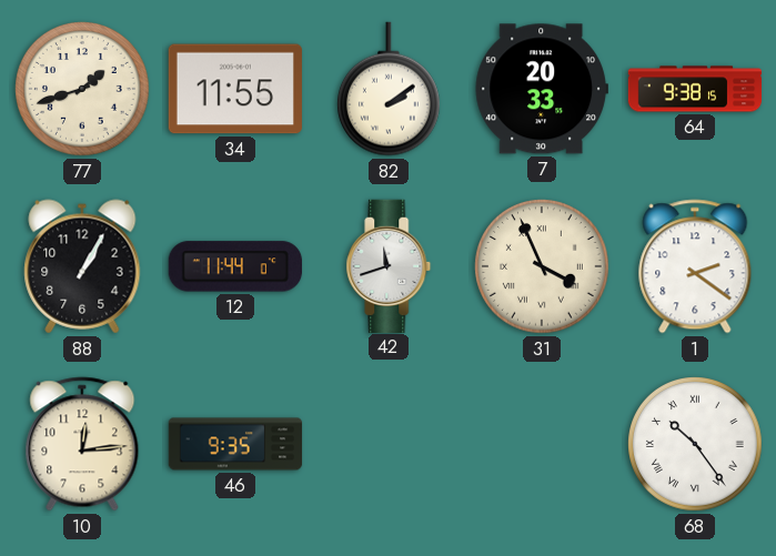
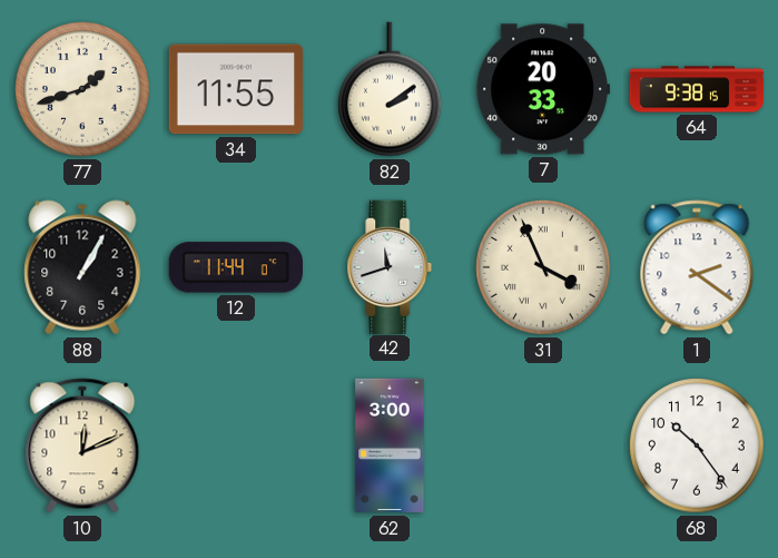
10: 12:14 -> 12:11
46: 9:35 -> none
62: none -> 3:00
68 numerals: Roman -> Arabic
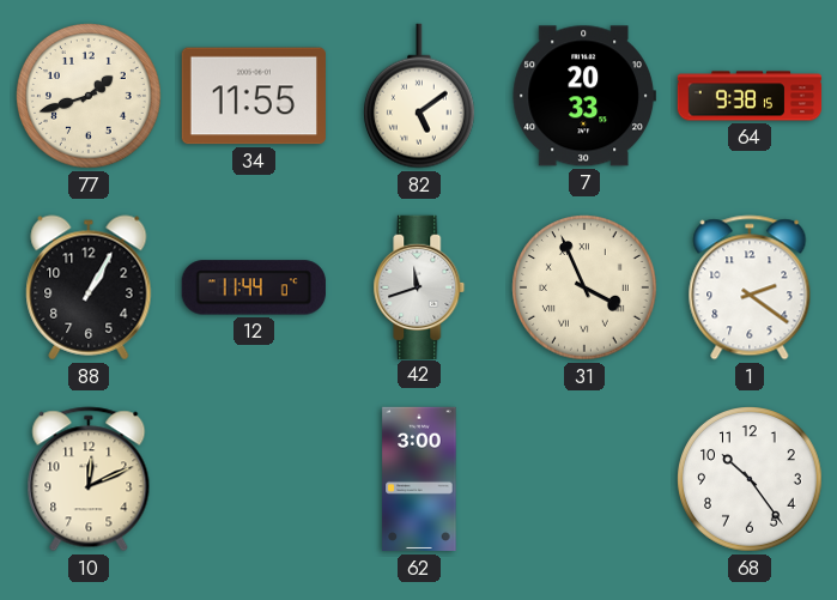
82: 2:09 -> 5:09
